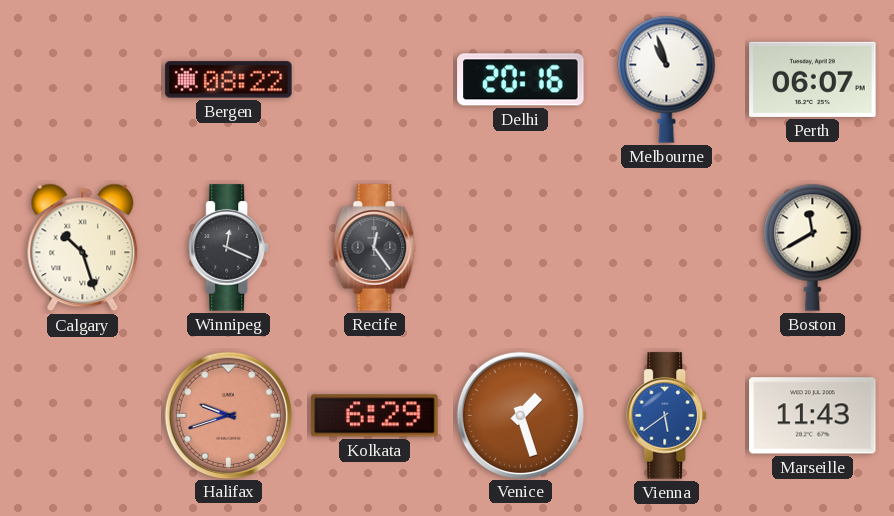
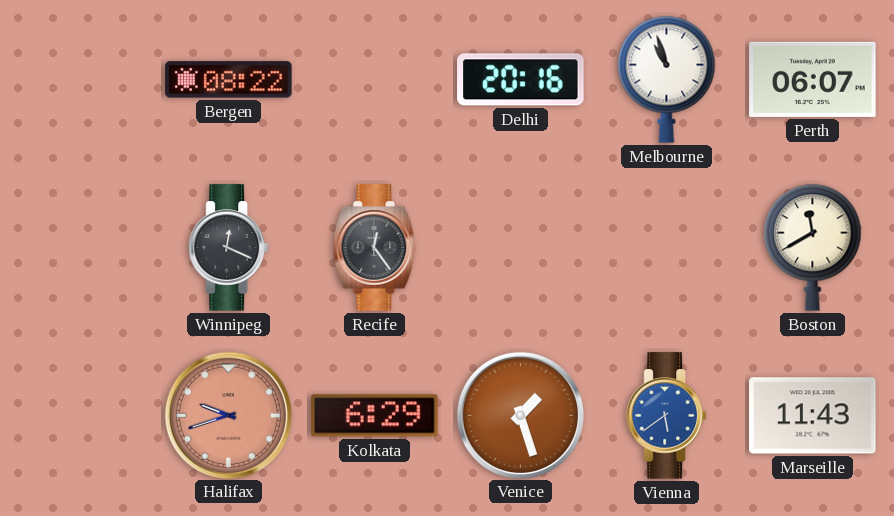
Calgary: 10:27 -> none
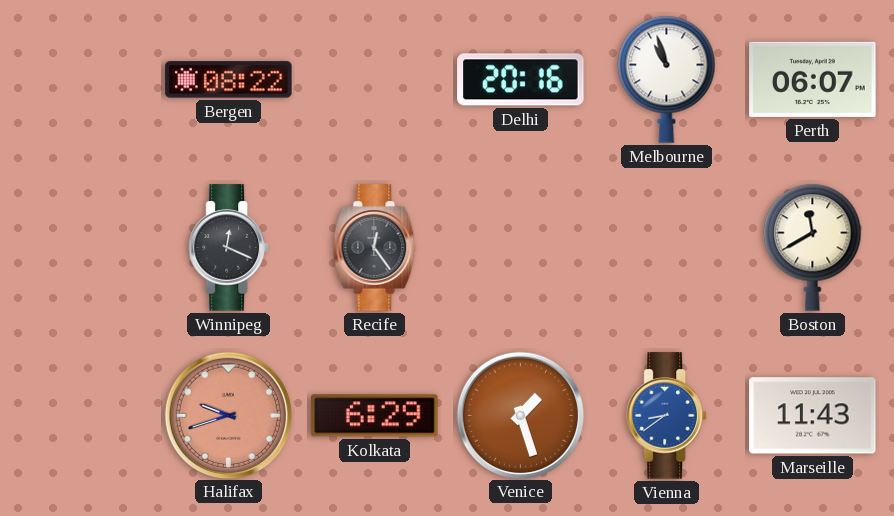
Vienna: 5:39 -> 8:39
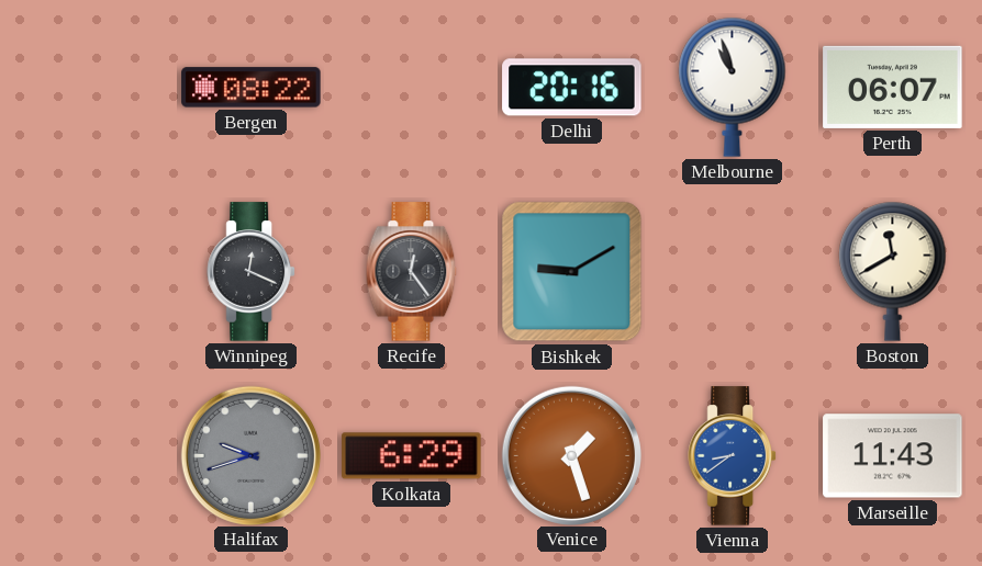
Bishkek: none -> 9:10
Halifax dial: salmon -> grey
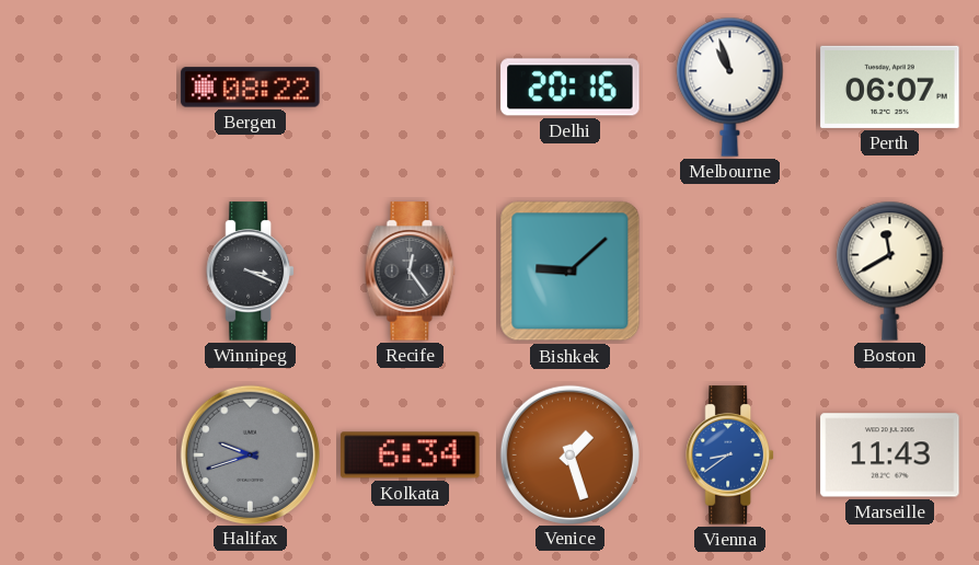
Winnipeg: 12:19 -> 3:19
Bishkek: 9:10 -> 9:08
Kolkata: 6:29 -> 6:34
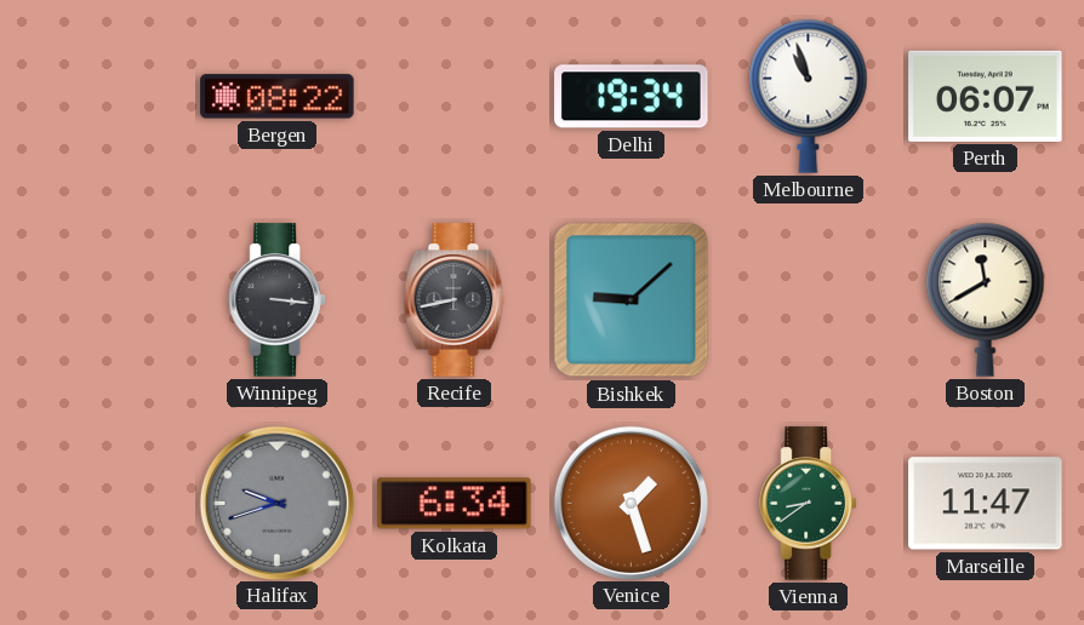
Delhi: 20:16 -> 19:34
Winnipeg: 3:19 -> 3:16
Recife: 12:24 -> 8:43
Vienna dial: blue -> green
Marseille: 11:43 -> 11:47
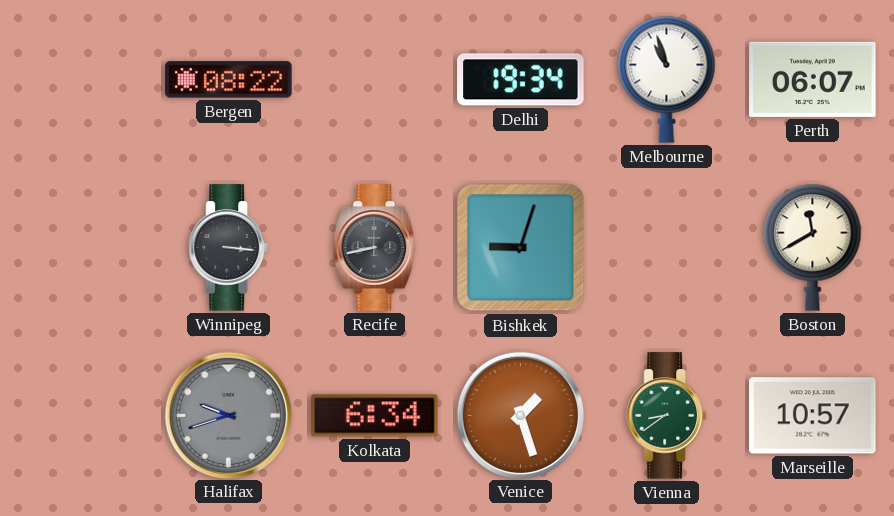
Bishkek: 9:08 -> 9:03
Marseille: 11:47 -> 10:57
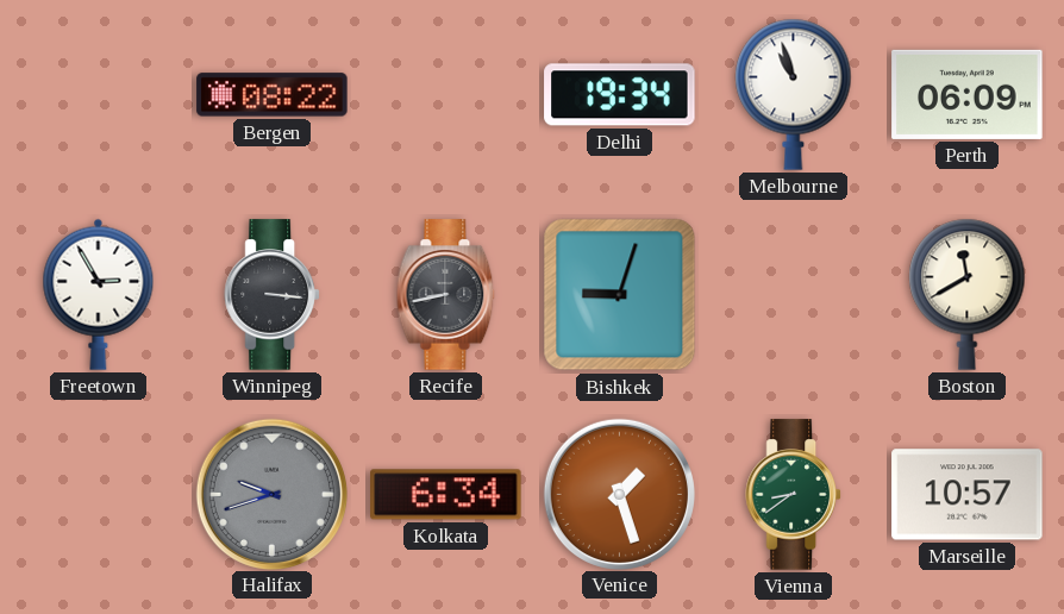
Perth: 06:07 -> 06:09
Freetown: none -> 2:55
